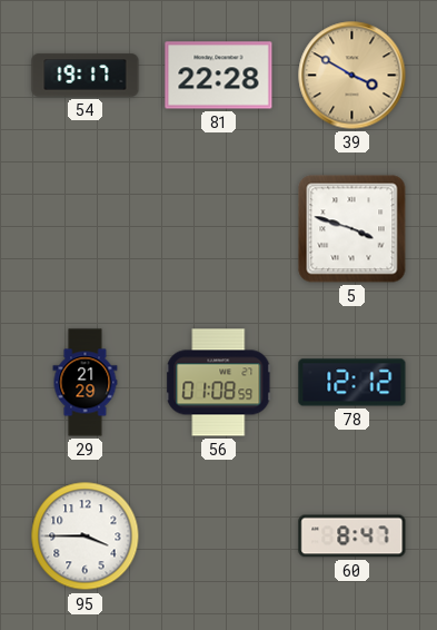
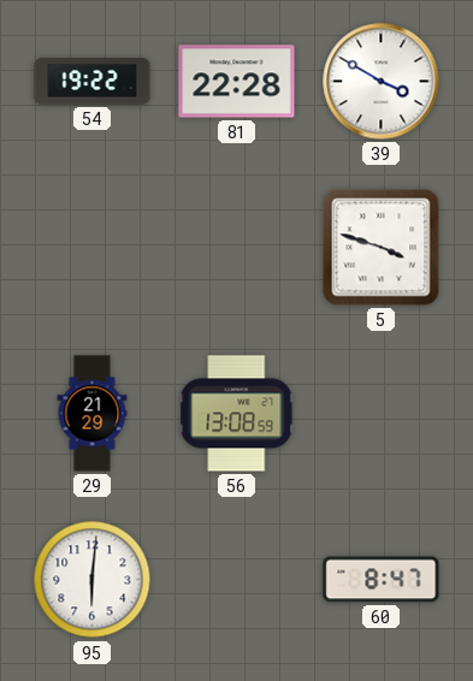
54: 19:17 -> 19:22
39 dial: champagne -> white
56: 01:08 -> 13:08
78: 12:12 -> none
95: 3:45 -> 6:01
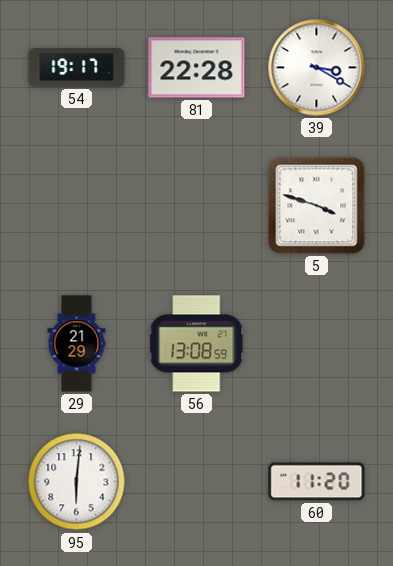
54: 19:22 -> 19:17
39: 3:50 -> 3:20
60: 8:47 -> 11:20
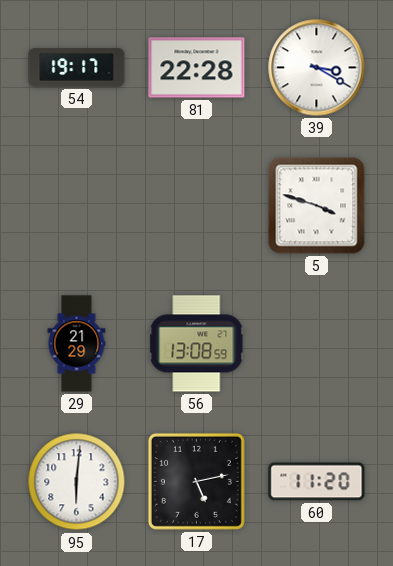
17: none -> 5:13
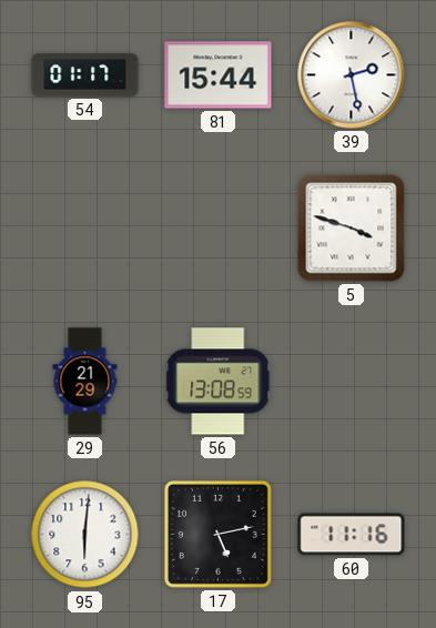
54: 19:17 -> 01:17
81: 22:28 -> 15:44
39: 3:20 -> 2:28
60: 11:20 -> 11:16
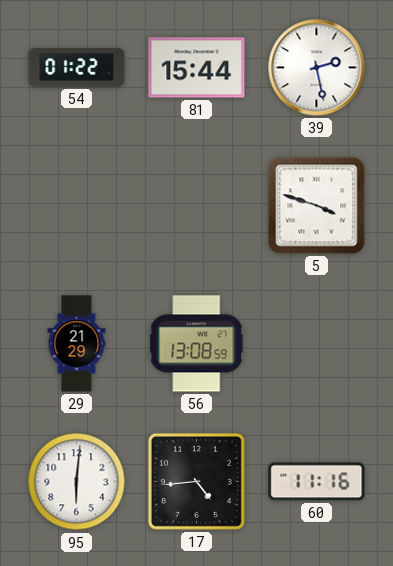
54: 01:17 -> 01:22
17: 5:13 -> 4:44
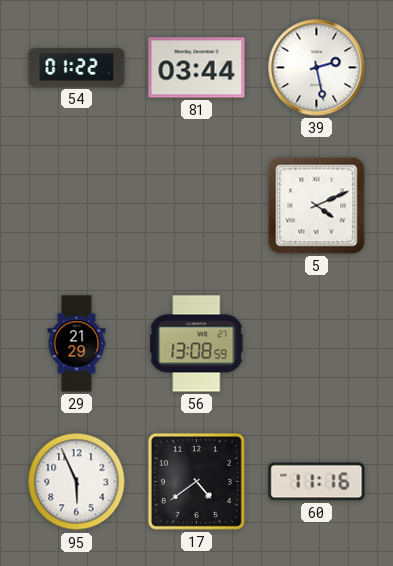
81: 15:44 -> 03:44
5: 3:48 -> 4:11
95: 6:01 -> 5:56
17: 4:44 -> 4:39
